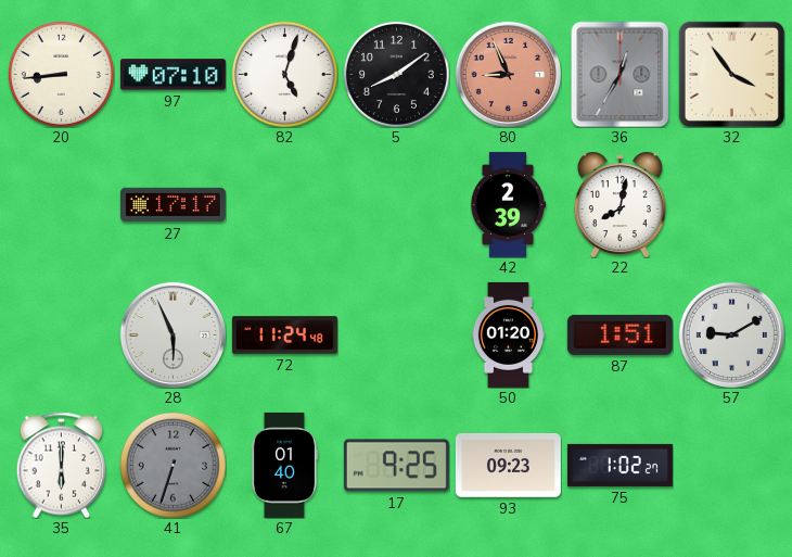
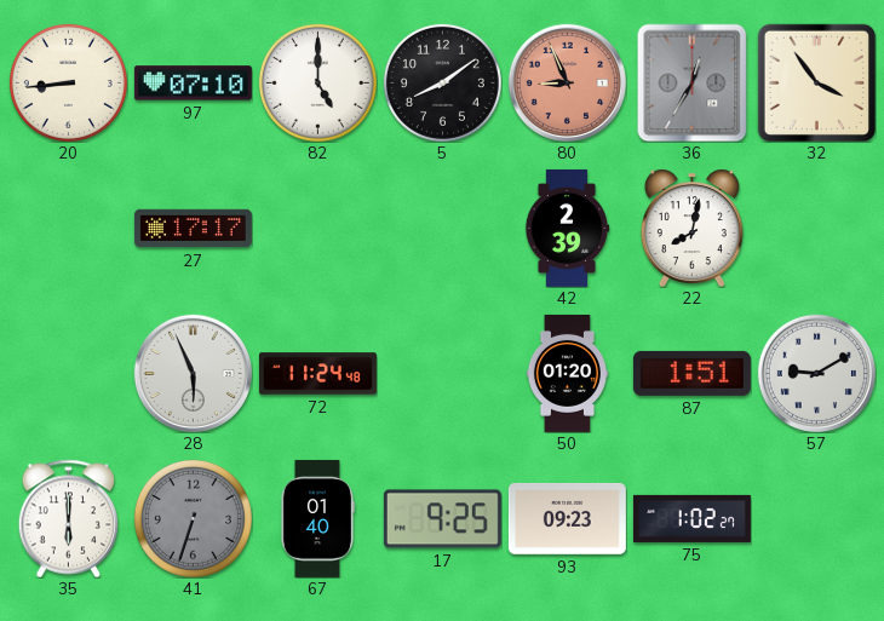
82: 5:03 -> 5:00
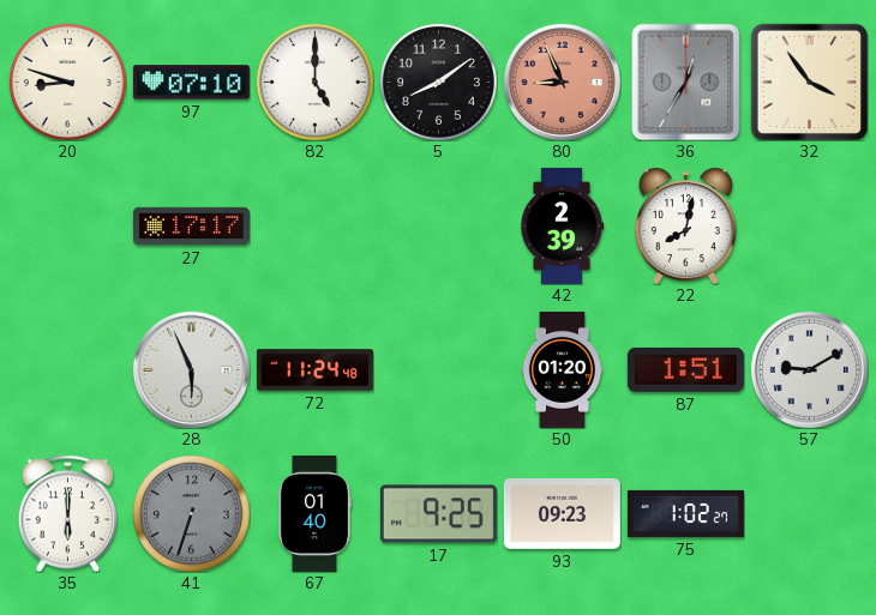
20: 8:44 -> 8:48
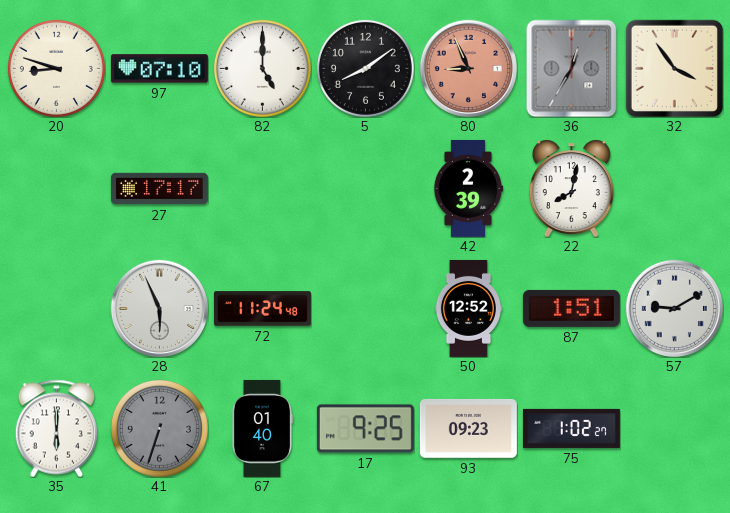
50: 01:20 -> 12:52
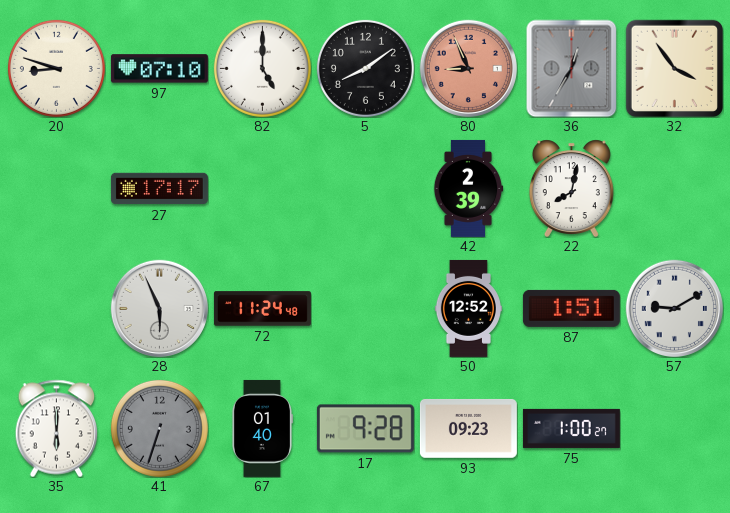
17: 9:25 -> 9:28
75: 1:02 -> 1:00
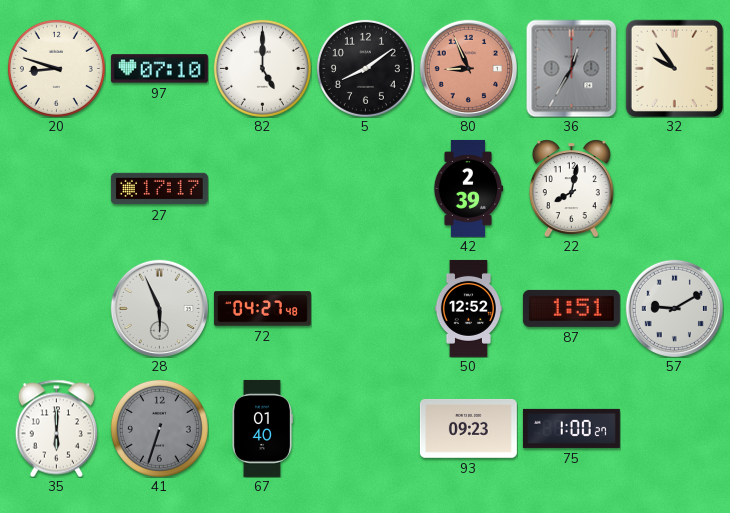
32: 3:54 -> 9:54
72: 11:24 -> 04:27
17: 9:28 -> none
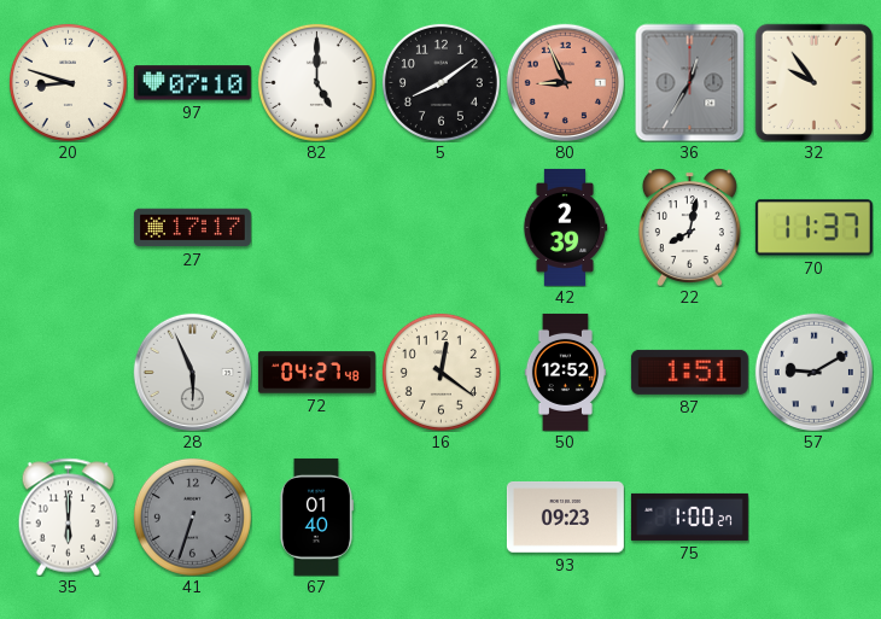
70: none -> 11:37
16: none -> 12:21
